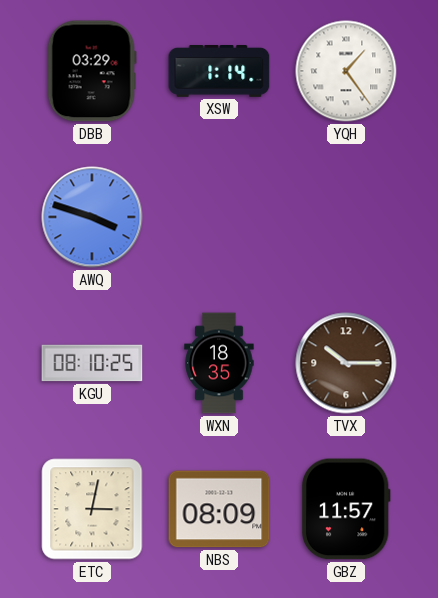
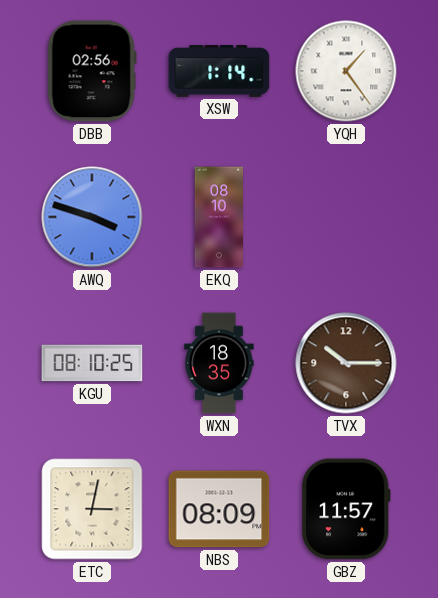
DBB: 03:29 -> 02:56
EKQ: none -> 08:10
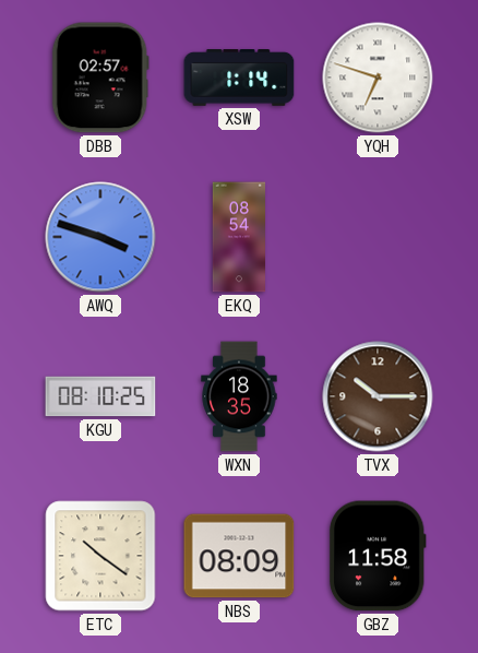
DBB: 02:56 -> 02:57
YQH: 1:24 -> 6:48
EKQ: 08:10 -> 08:54
ETC: 3:02 -> 10:21
GBZ: 11:57 -> 11:58
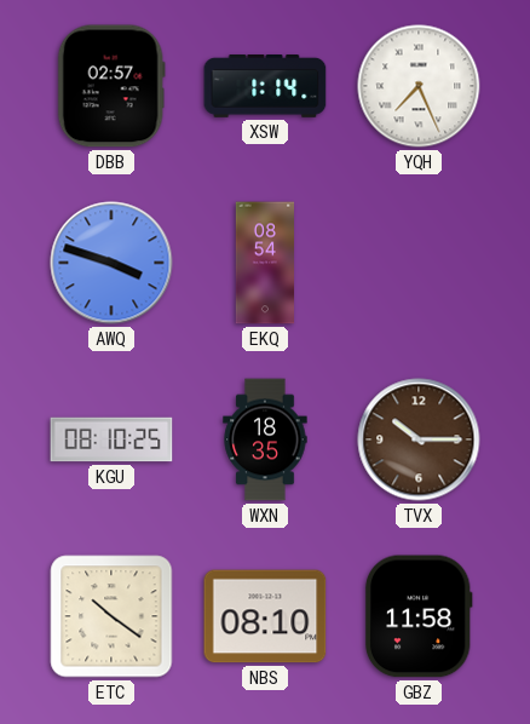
YQH: 6:48 -> 7:26
NBS: 08:09 -> 08:10
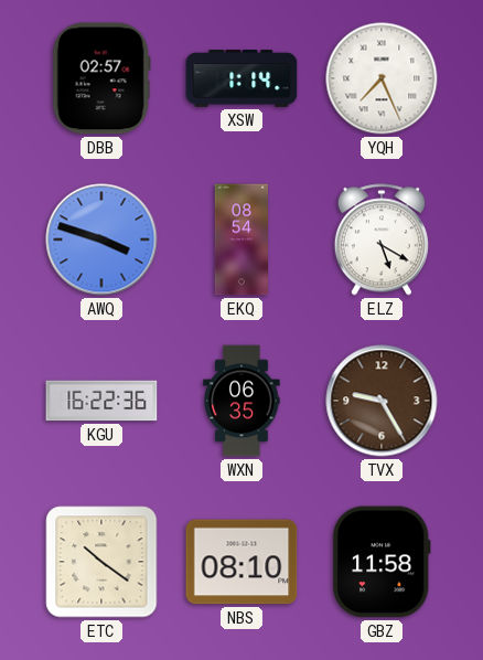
ELZ: none -> 5:20
KGU: 08:10 -> 16:22
WXN: 18:35 -> 06:35
TVX: 10:15 -> 9:25
